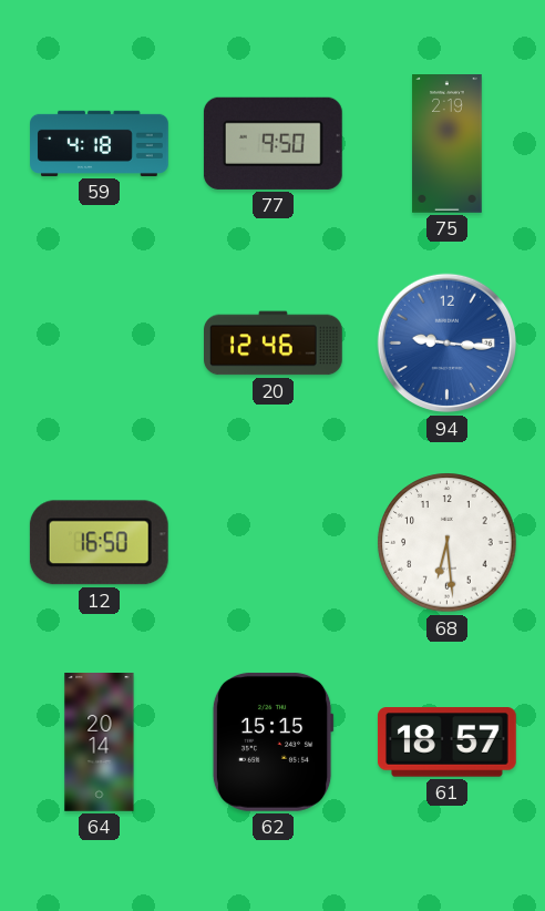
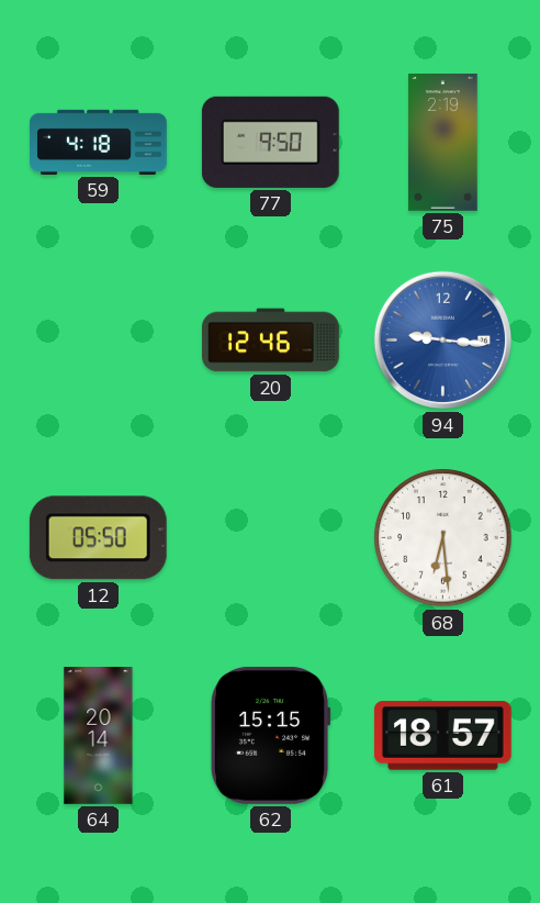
12: 16:50 -> 05:50
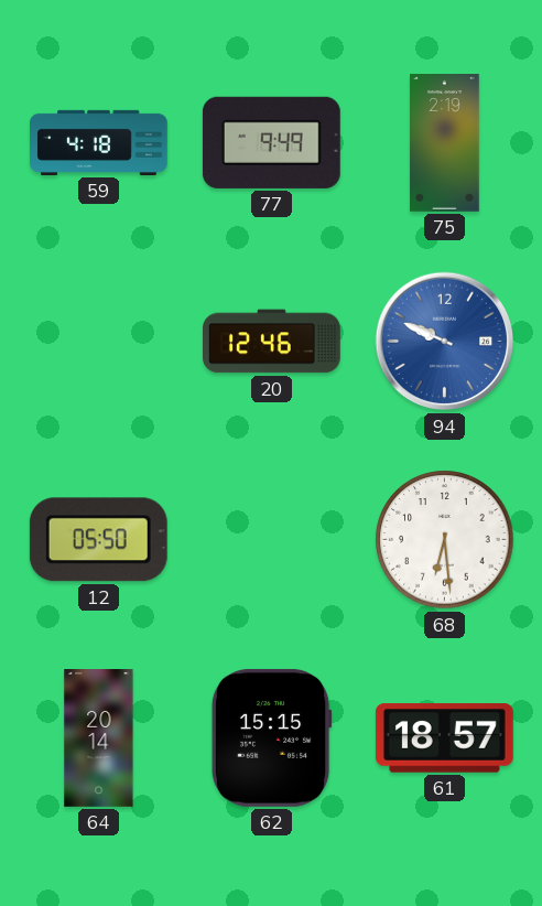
77: 9:50 -> 9:49
94: 9:16 -> 9:49
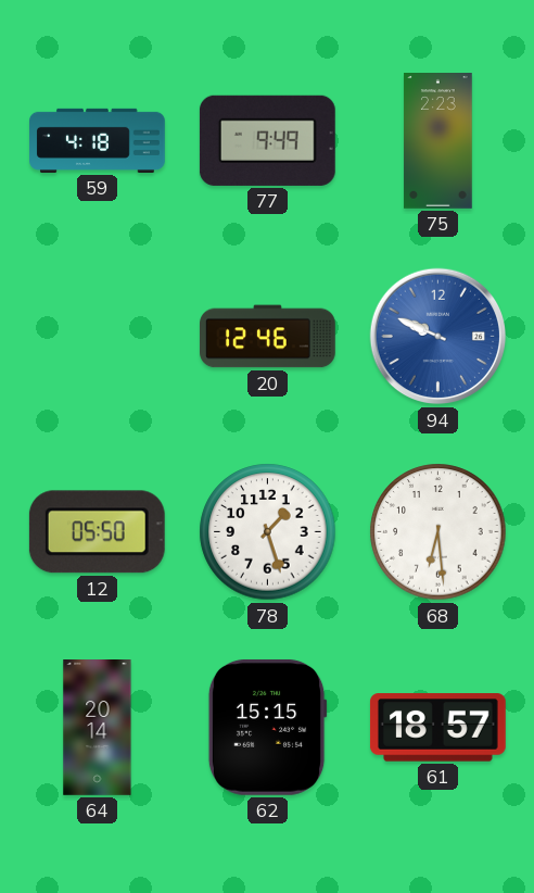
75: 2:19 -> 2:23
78: none -> 1:27
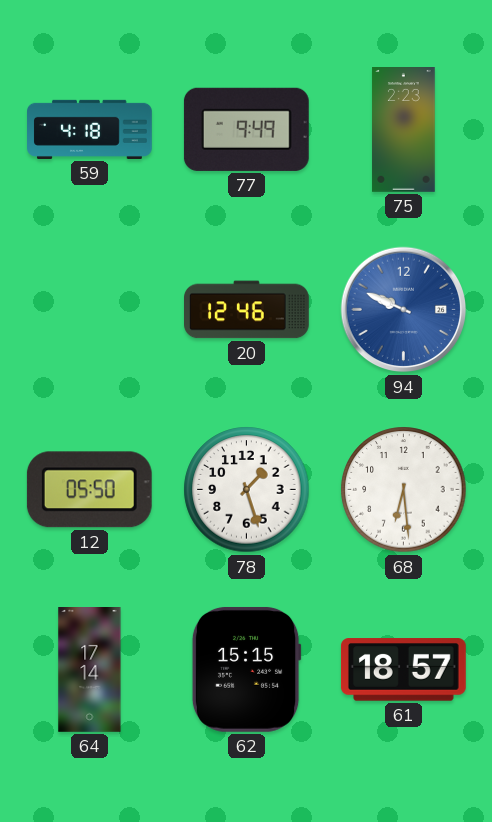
64: 20:14 -> 17:14
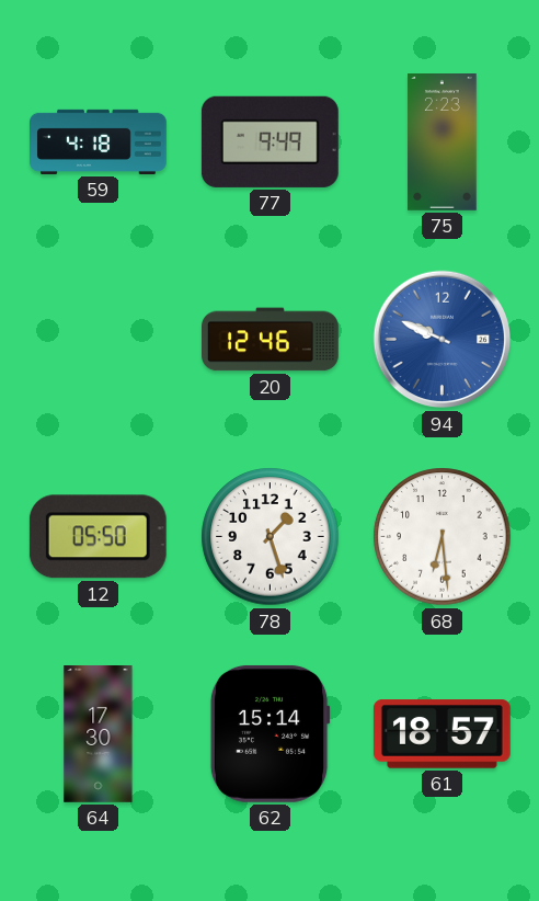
64: 17:14 -> 17:30
62: 15:15 -> 15:14
